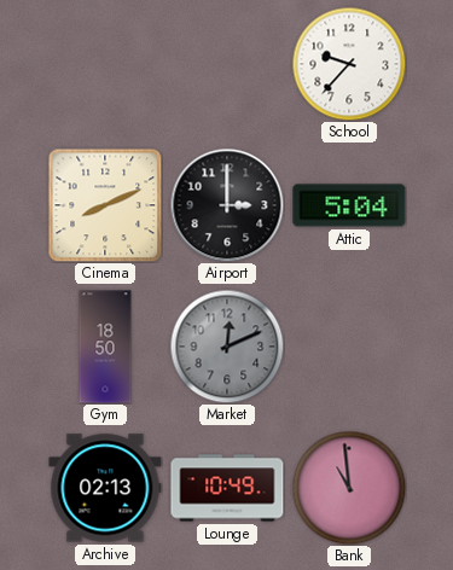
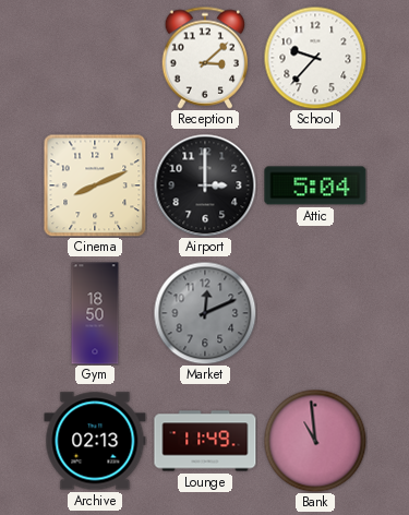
Reception: none -> 3:08
Lounge: 10:49 -> 11:49
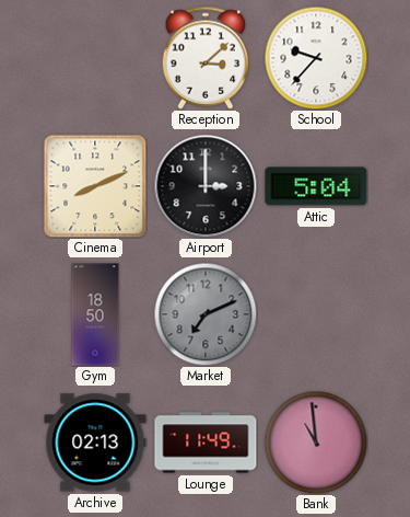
Market: 12:11 -> 7:11
